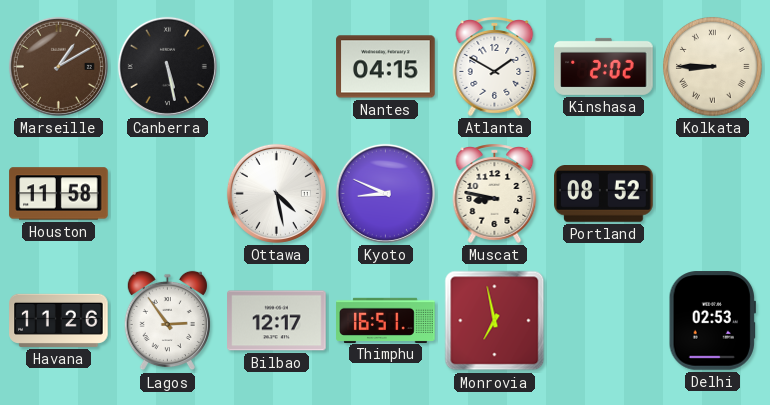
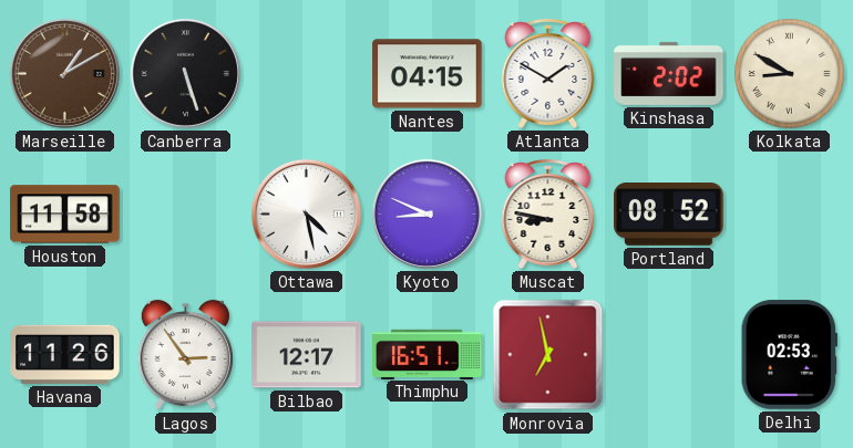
Canberra: 5:28 -> 5:27
Kolkata: 8:45 -> 8:50
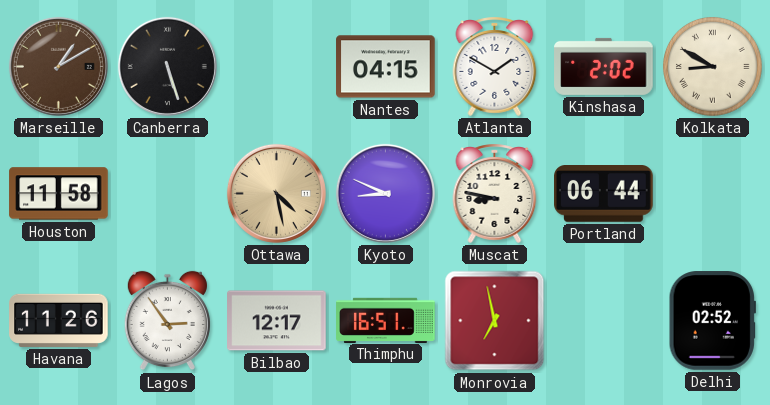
Ottawa dial: white -> champagne
Portland: 08:52 -> 06:44
Delhi: 02:53 -> 02:52
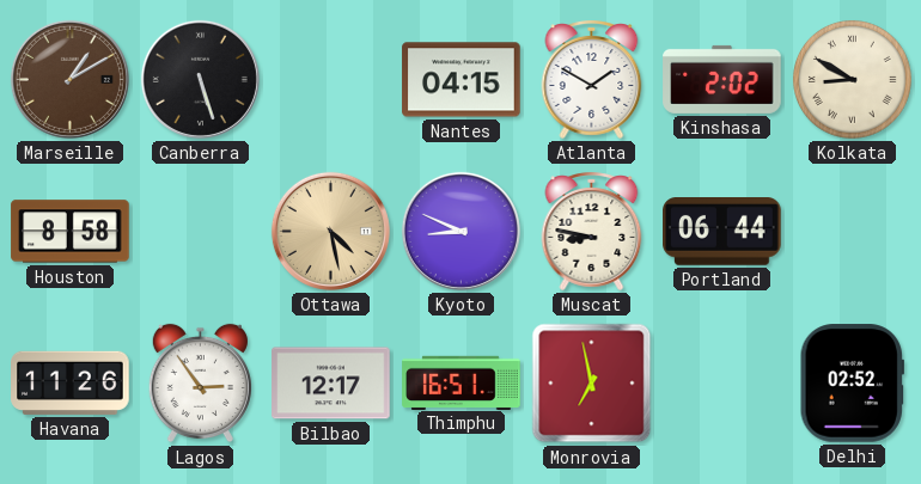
Houston: 11:58 -> 8:58
